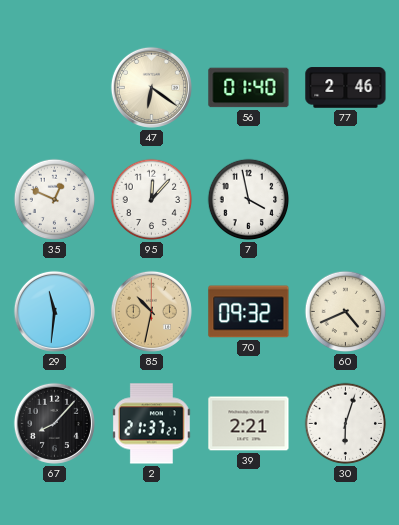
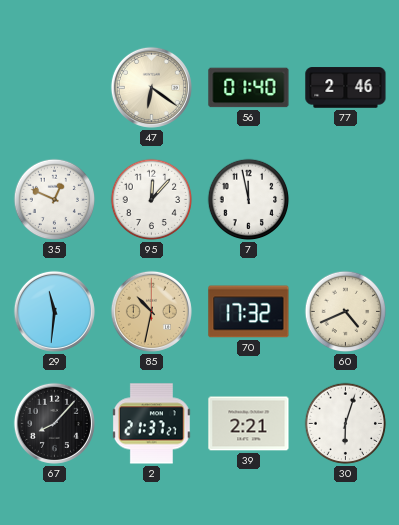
7: 3:58 -> 11:58
70: 09:32 -> 17:32
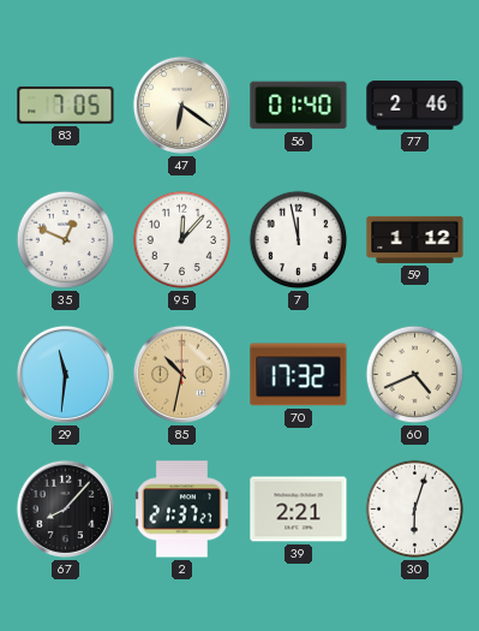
83: none -> 7:05
59: none -> 1:12
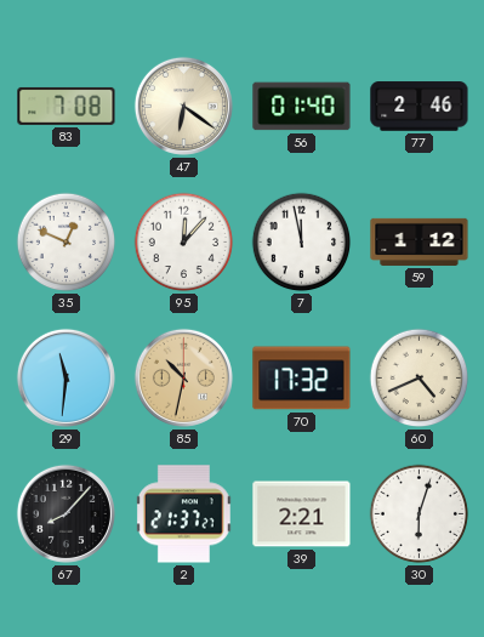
83: 7:05 -> 7:08
